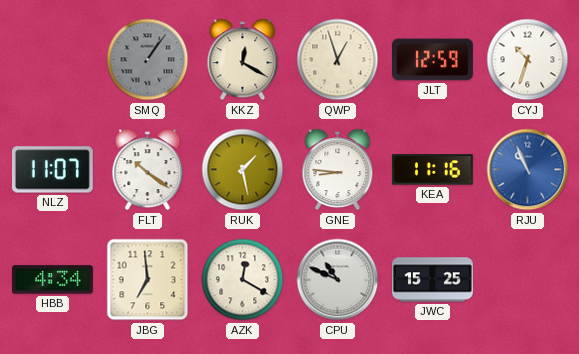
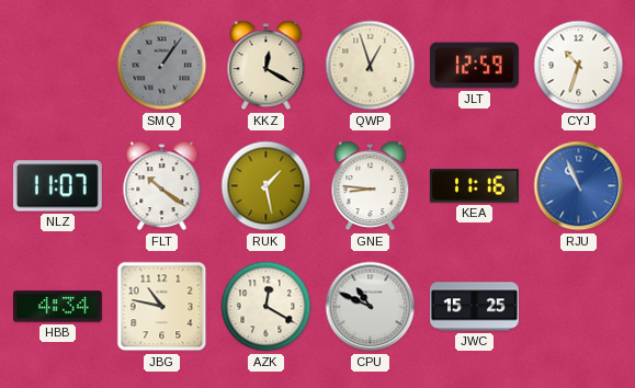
JBG: 6:59 -> 10:47
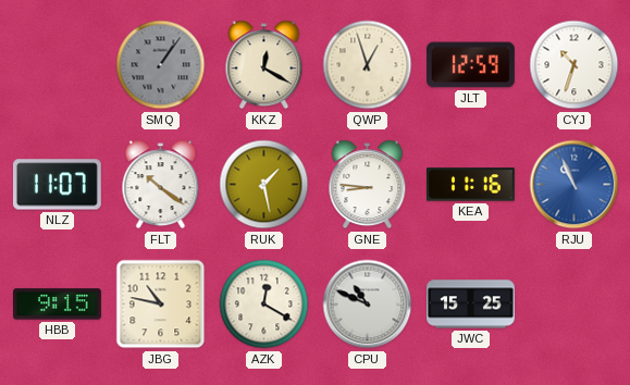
HBB: 4:34 -> 9:15
